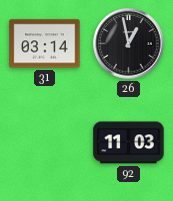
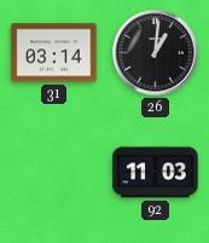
26: 12:58 -> 1:01
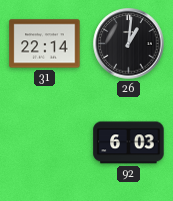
31: 03:14 -> 22:14
92: 11:03 -> 6:03
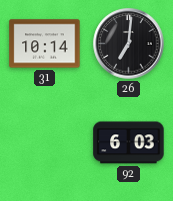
31: 22:14 -> 10:14
26: 1:01 -> 7:01
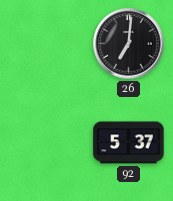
31: 10:14 -> none
92: 6:03 -> 5:37
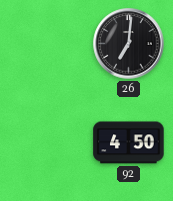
92: 5:37 -> 4:50
